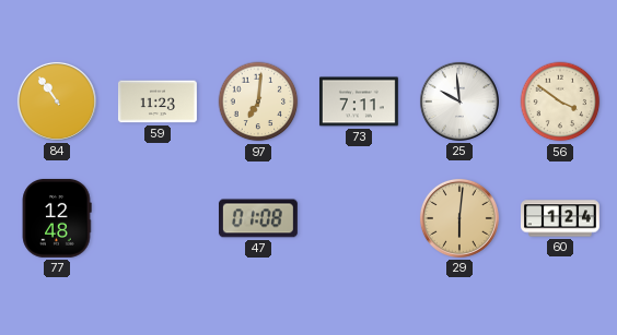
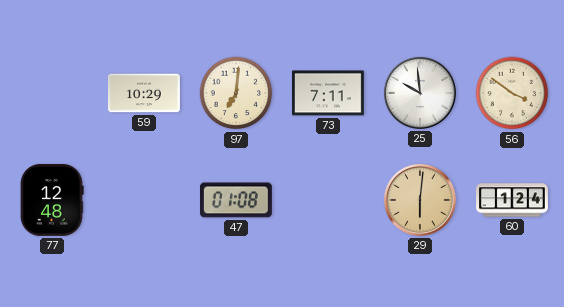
84: 10:54 -> none
59: 11:23 -> 10:29
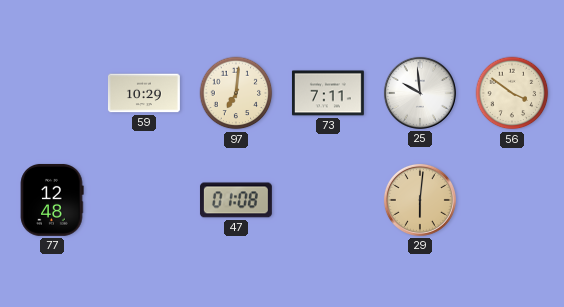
60: 1:24 -> none
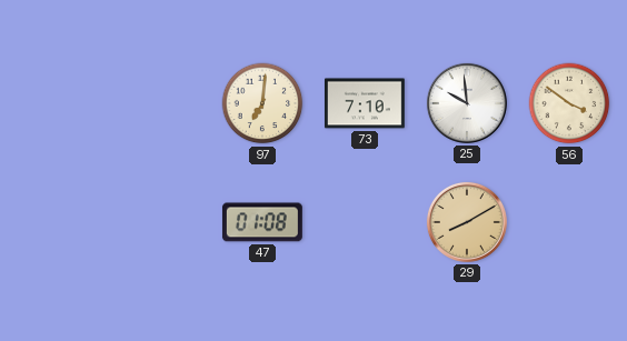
59: 10:29 -> none
73: 7:11 -> 7:10
77: 12:48 -> none
29: 6:01 -> 8:10
